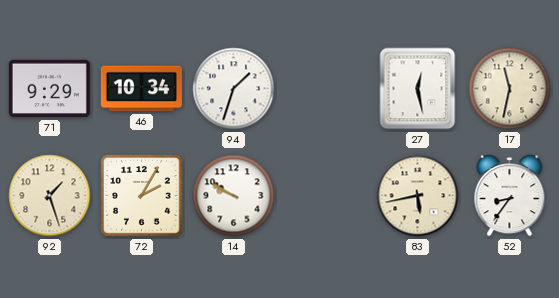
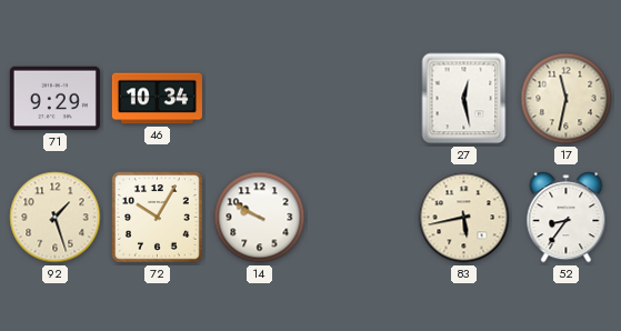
94: 1:33 -> none
72: 2:05 -> 10:05
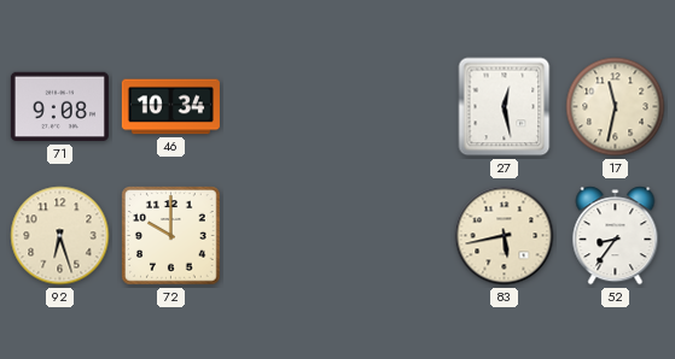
71: 9:29 -> 9:08
92: 1:27 -> 6:27
72: 10:05 -> 10:00
14: 9:50 -> none
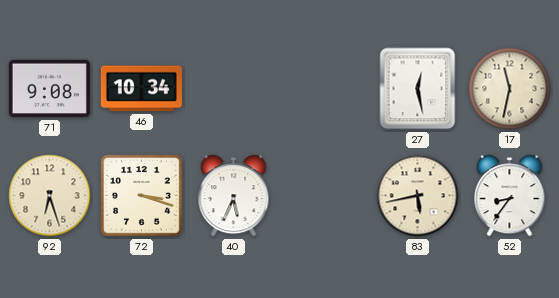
72: 10:00 -> 3:18
40: none -> 5:34
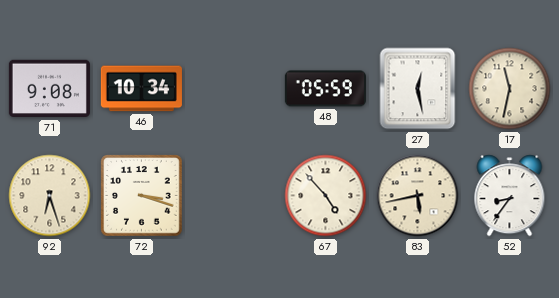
48: none -> 05:59
40: 5:34 -> none
67: none -> 4:53
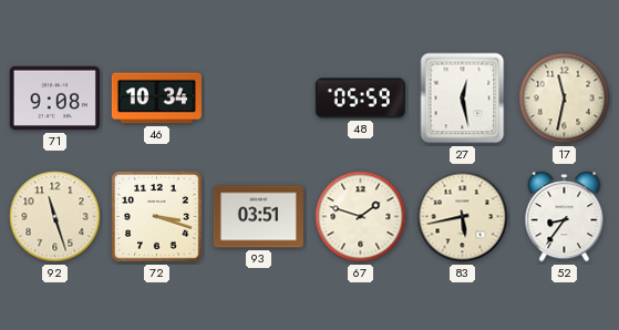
92: 6:27 -> 11:27
93: none -> 03:51
67: 4:53 -> 1:48
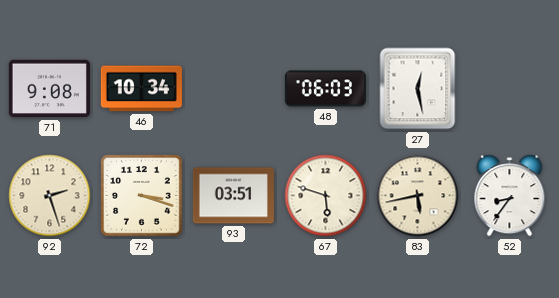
48: 05:59 -> 06:03
17: 11:32 -> none
92: 11:27 -> 2:27
67: 1:48 -> 5:48
